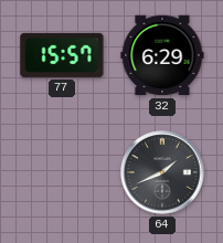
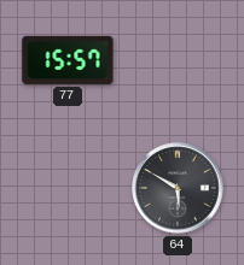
32: 6:29 -> none
64: 1:41 -> 5:50
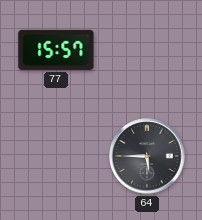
64: 5:50 -> 5:45
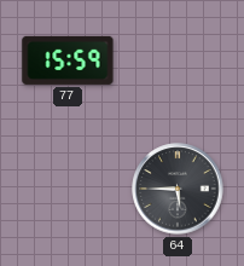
77: 15:57 -> 15:59
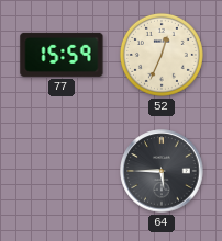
52: none -> 12:34
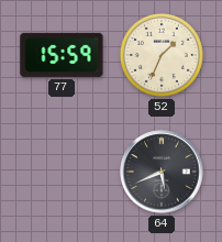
52: 12:34 -> 1:34
64: 5:45 -> 5:41
